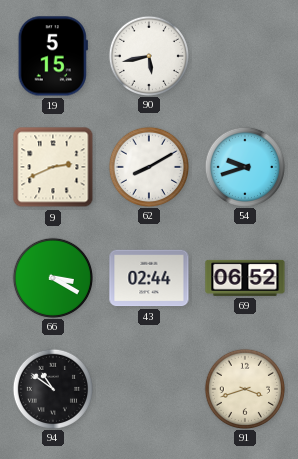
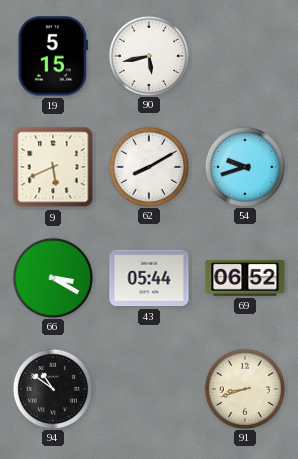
9: 2:41 -> 5:41
43: 02:44 -> 05:44
91: 3:42 -> 8:42
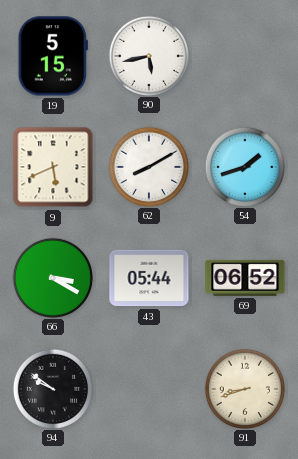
54: 9:42 -> 1:42
94: 10:51 -> 9:51
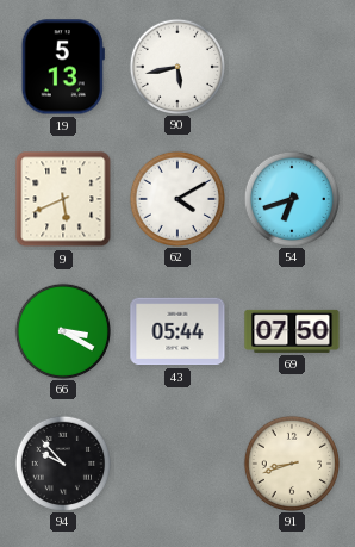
19: 5:15 -> 5:13
62: 8:10 -> 4:10
54: 1:42 -> 6:42
69: 06:52 -> 07:50
94: 9:51 -> 9:53
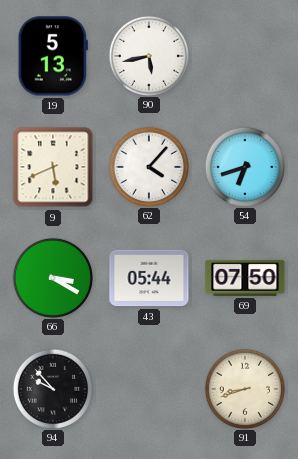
62: 4:10 -> 4:07
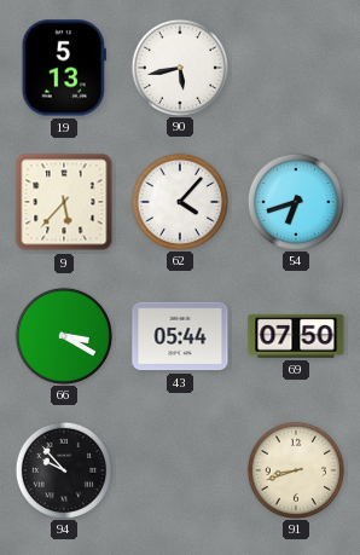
9: 5:41 -> 5:37
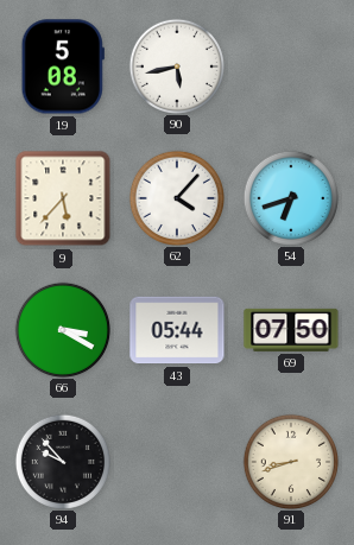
19: 5:13 -> 5:08
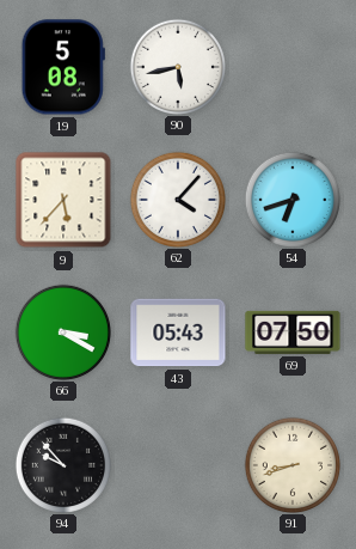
43: 05:44 -> 05:43
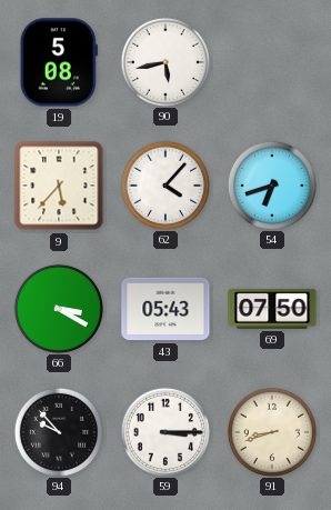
59: none -> 3:15
